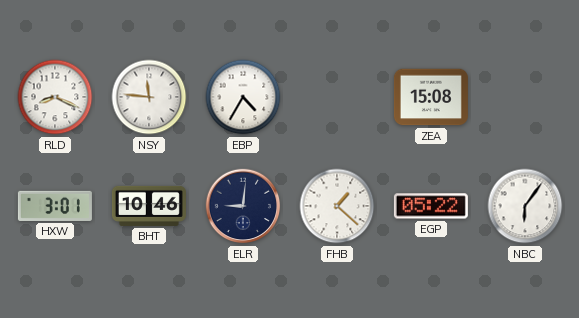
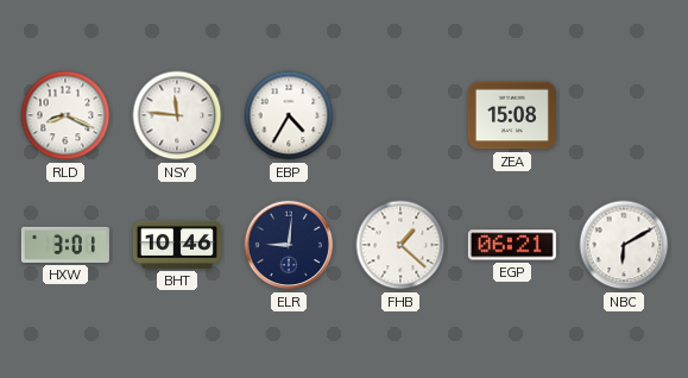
EGP: 05:22 -> 06:21
NBC: 6:06 -> 6:10
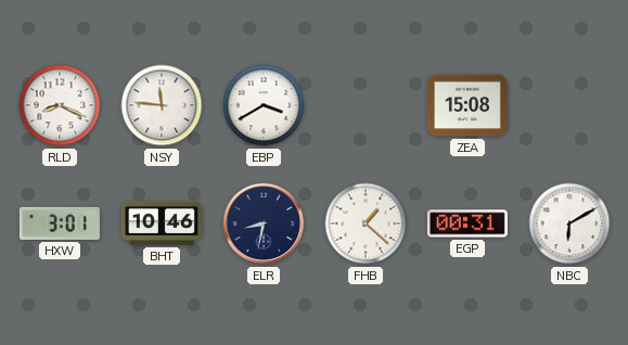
EBP: 4:35 -> 3:40
ELR: 9:01 -> 8:32
EGP: 06:21 -> 00:31
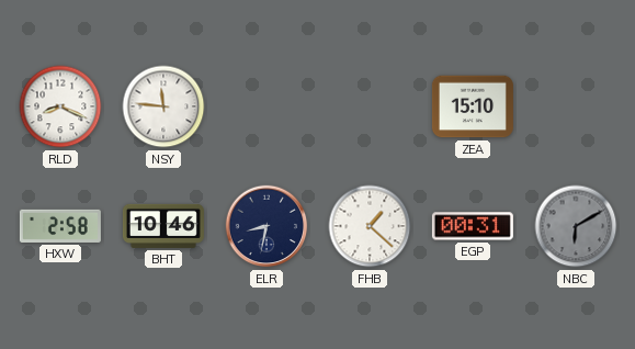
EBP: 3:40 -> none
ZEA: 15:08 -> 15:10
HXW: 3:01 -> 2:58
NBC dial: white -> grey
